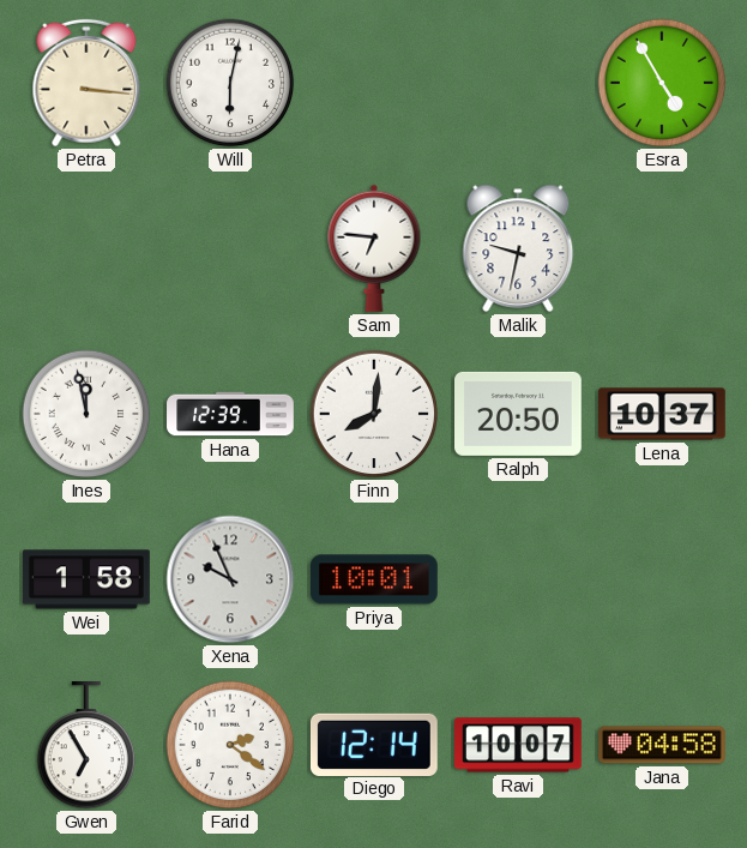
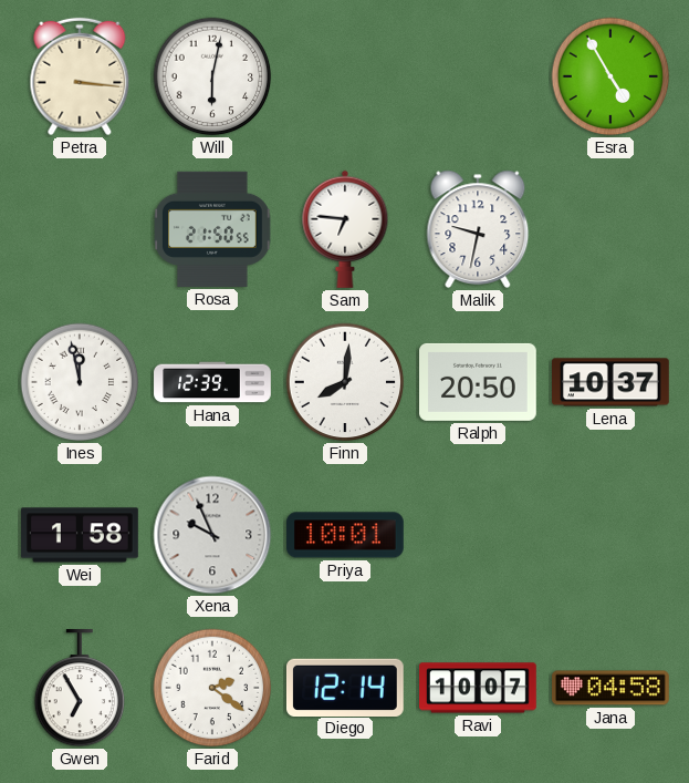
Rosa: none -> 21:50
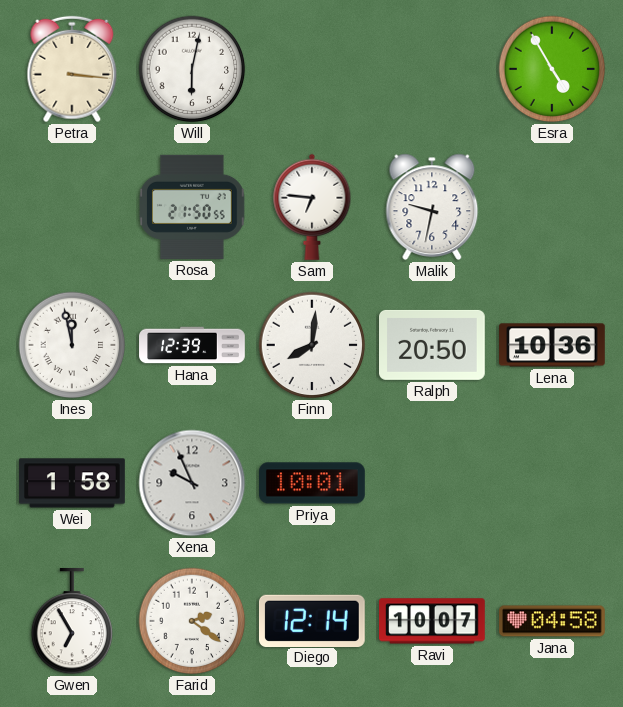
Lena: 10:37 -> 10:36
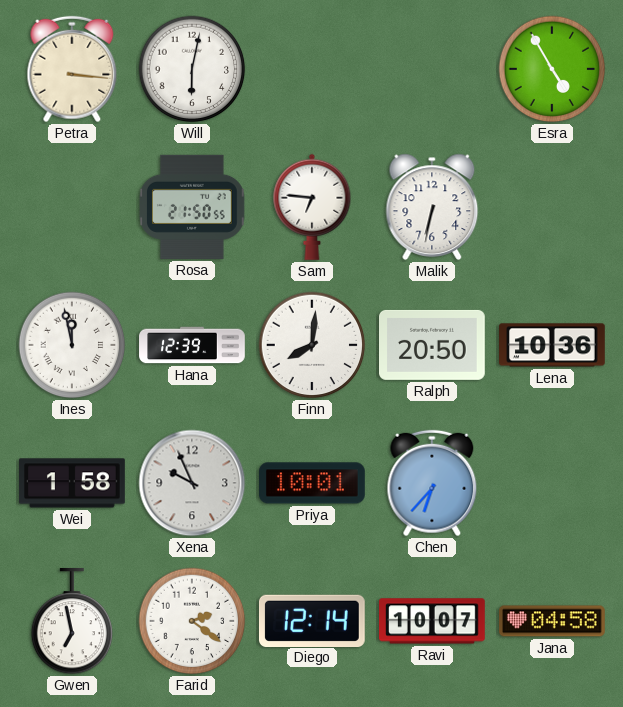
Malik: 9:32 -> 6:32
Chen: none -> 6:37
Gwen: 6:55 -> 6:58
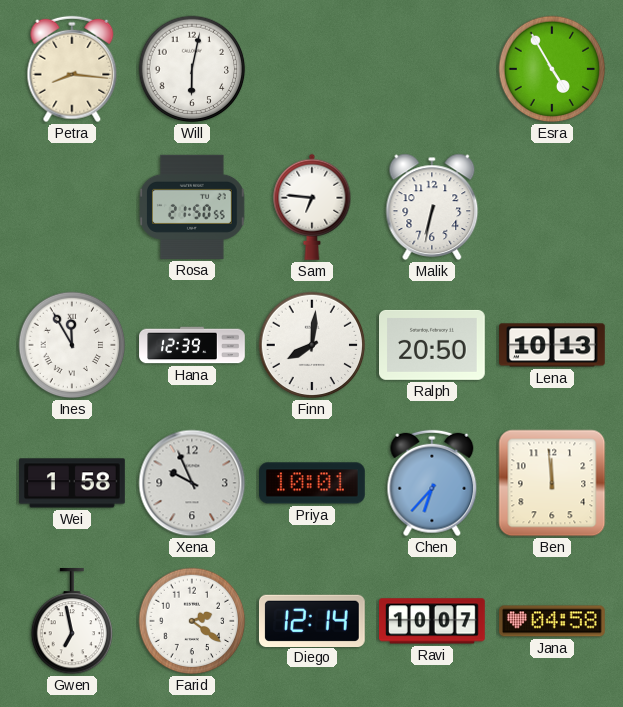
Petra: 3:16 -> 8:16
Ines: 11:58 -> 11:55
Lena: 10:36 -> 10:13
Ben: none -> 11:59
